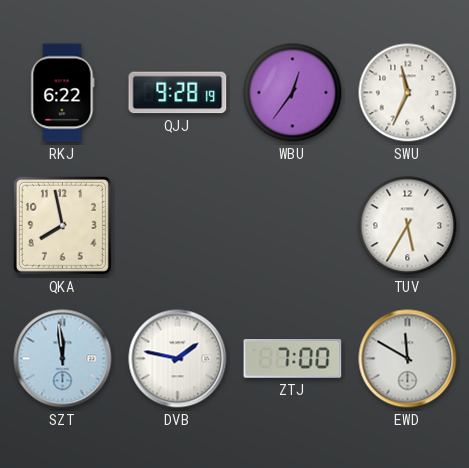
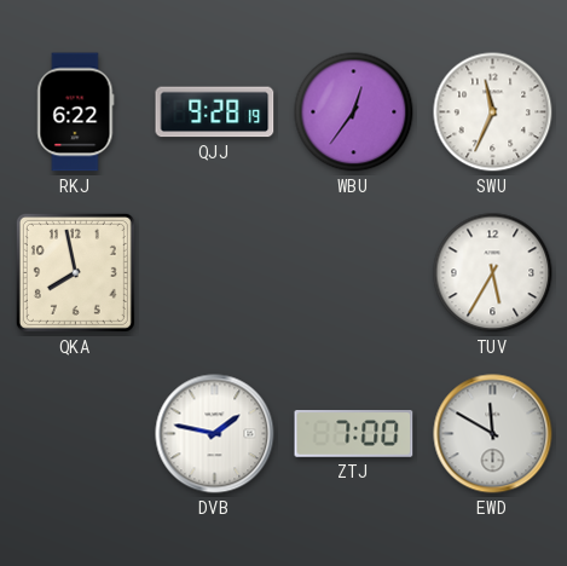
SZT: 11:59 -> none
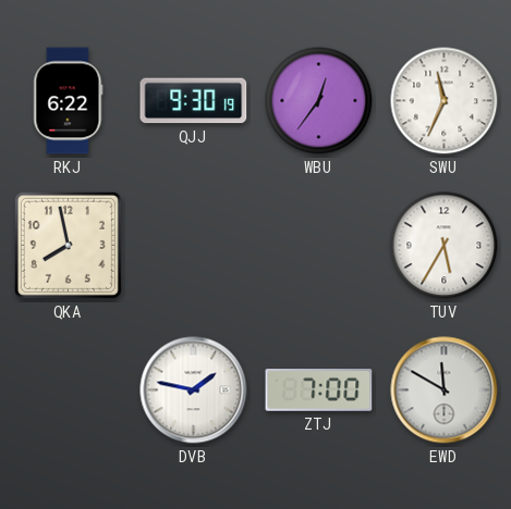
QJJ: 9:28 -> 9:30
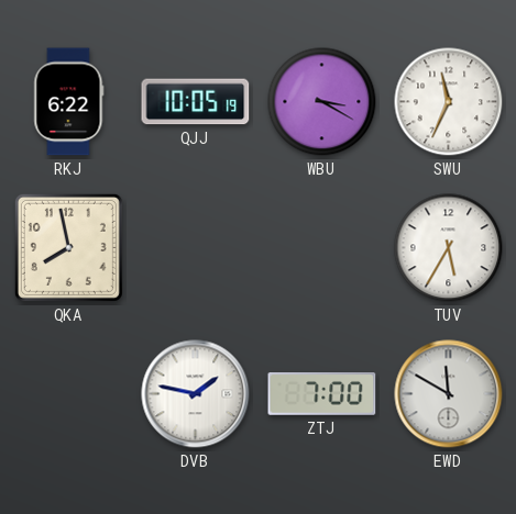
QJJ: 9:30 -> 10:05
WBU: 12:36 -> 3:20
